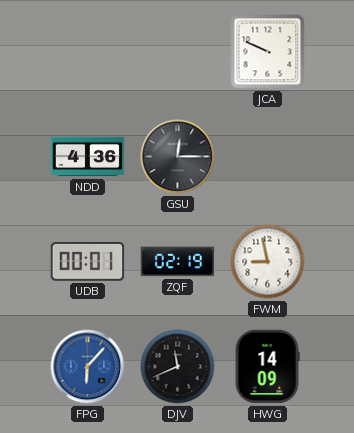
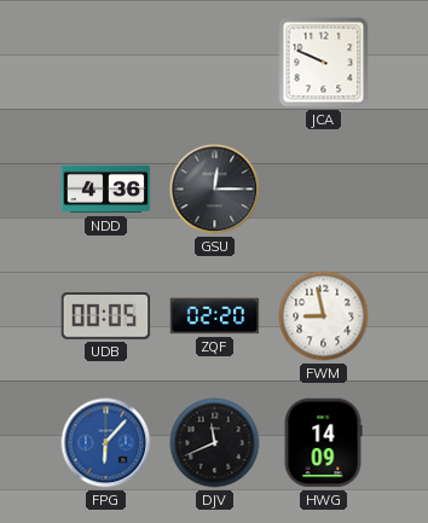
UDB: 00:01 -> 00:05
ZQF: 02:19 -> 02:20
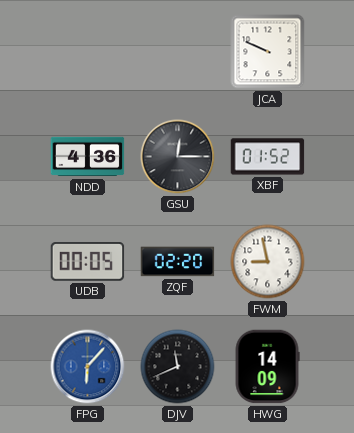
XBF: none -> 01:52
